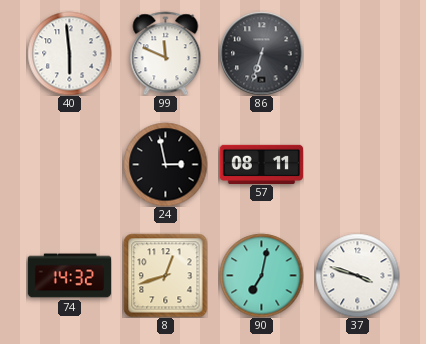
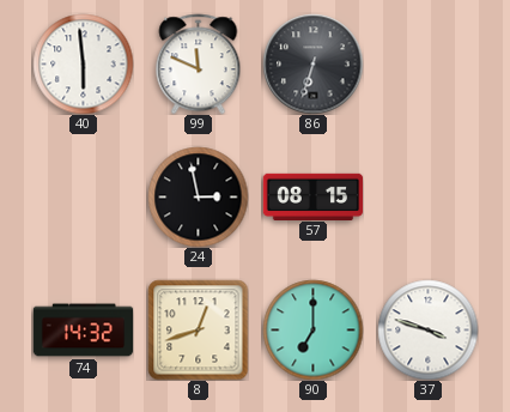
57: 08:11 -> 08:15
90: 7:02 -> 7:00
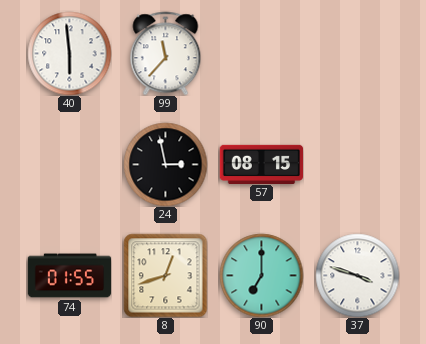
99: 11:49 -> 11:37
86: 6:33 -> none
74: 14:32 -> 01:55
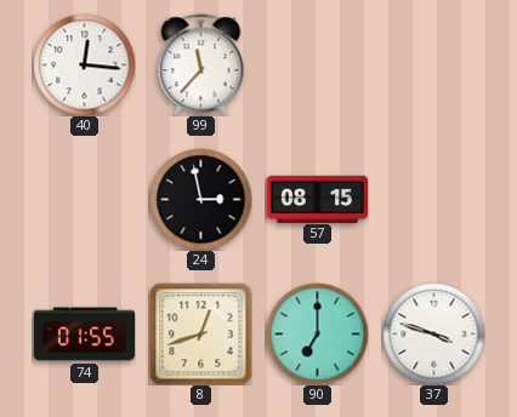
40: 5:59 -> 12:16
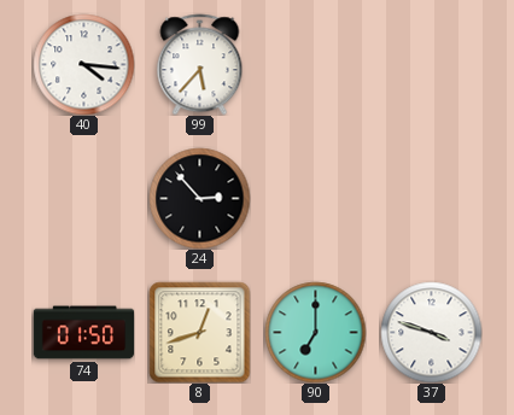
40: 12:16 -> 4:16
99: 11:37 -> 5:37
24: 2:58 -> 2:53
57: 08:15 -> none
74: 01:55 -> 01:50
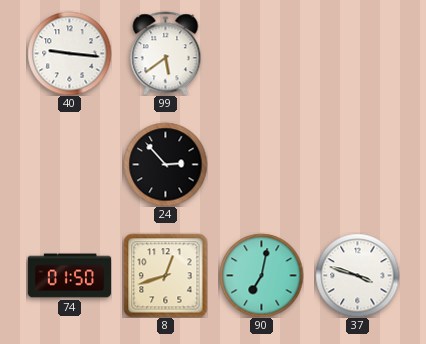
40: 4:16 -> 9:16
99: 5:37 -> 5:39
90: 7:00 -> 7:02
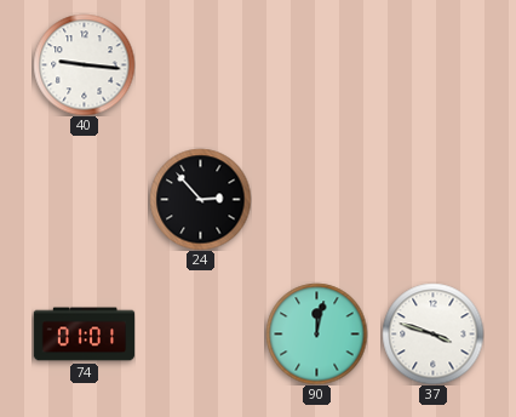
99: 5:39 -> none
74: 01:50 -> 01:01
8: 12:42 -> none
90: 7:02 -> 12:02
